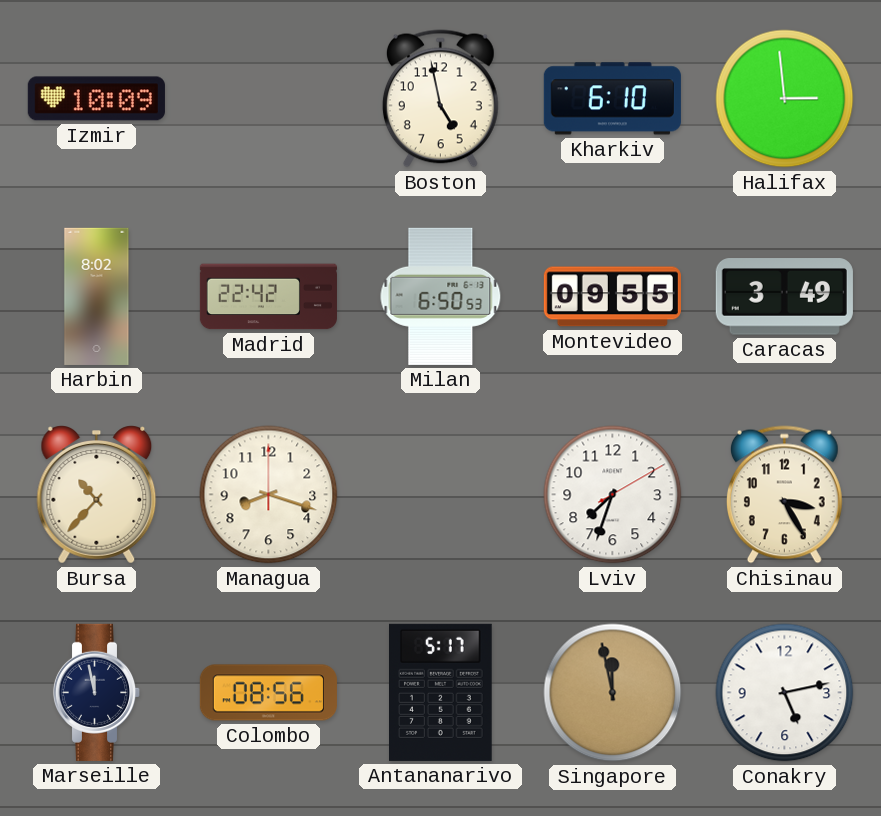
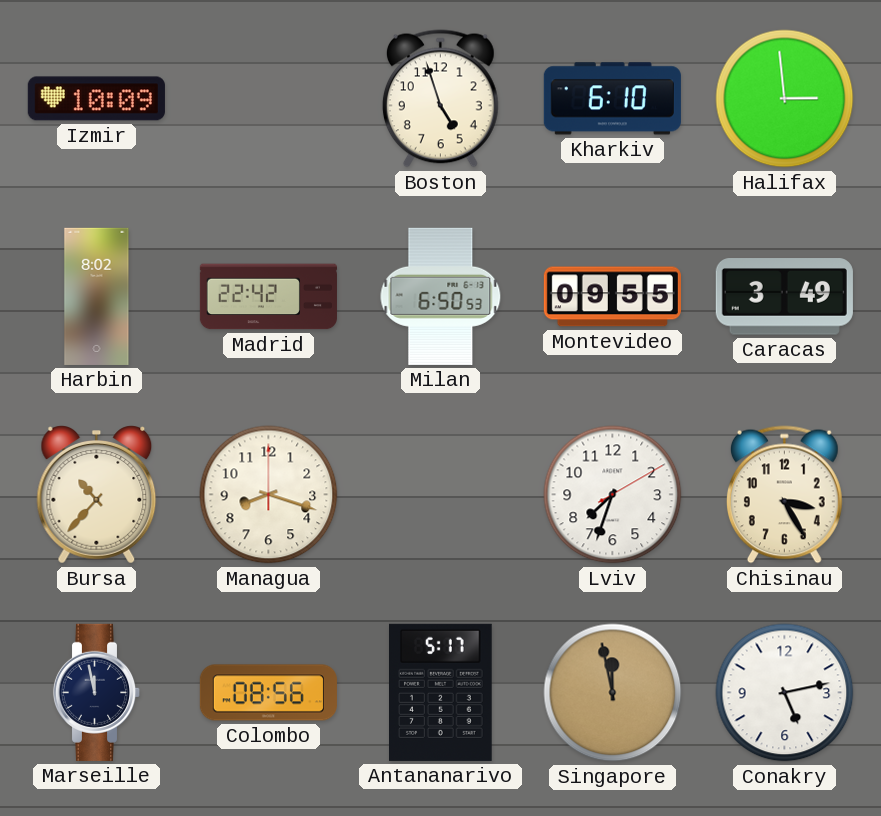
Boston: 4:58 -> 4:57
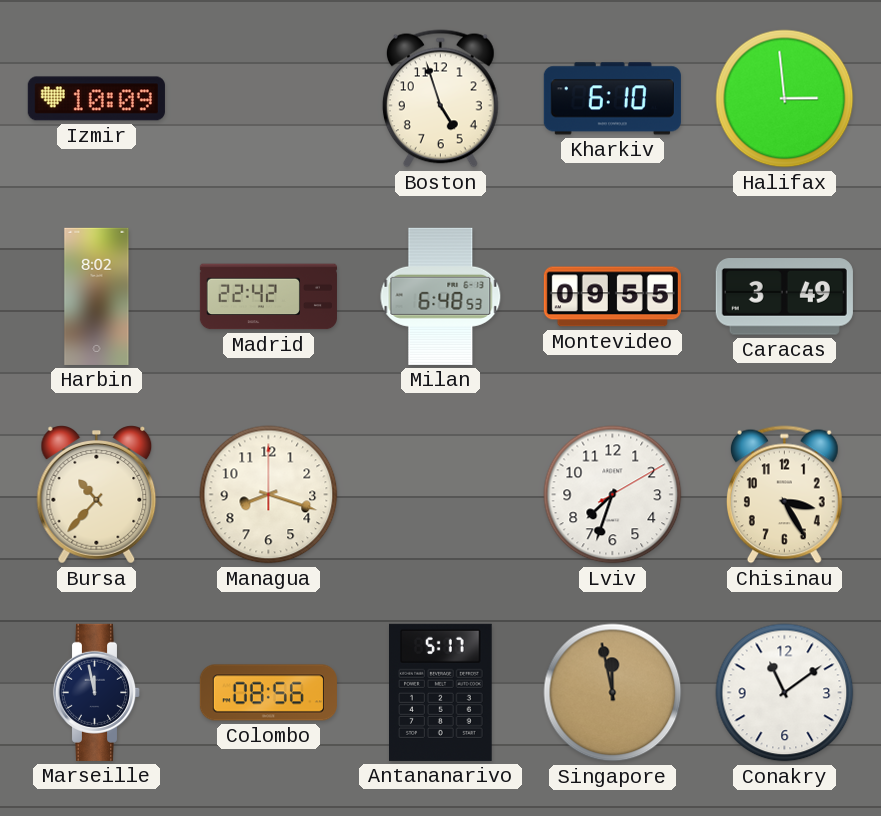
Milan: 6:50 -> 6:48
Conakry: 5:13 -> 11:09
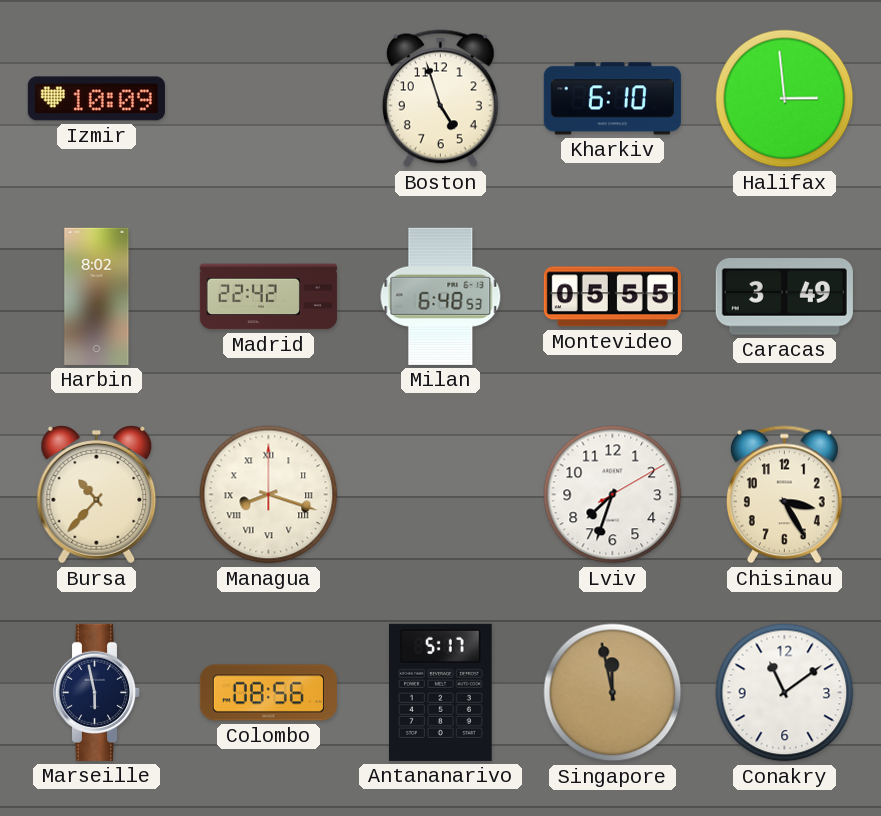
Montevideo: 09:55 -> 05:55
Managua numerals: Arabic -> Roman
Marseille: 11:58 -> 5:58
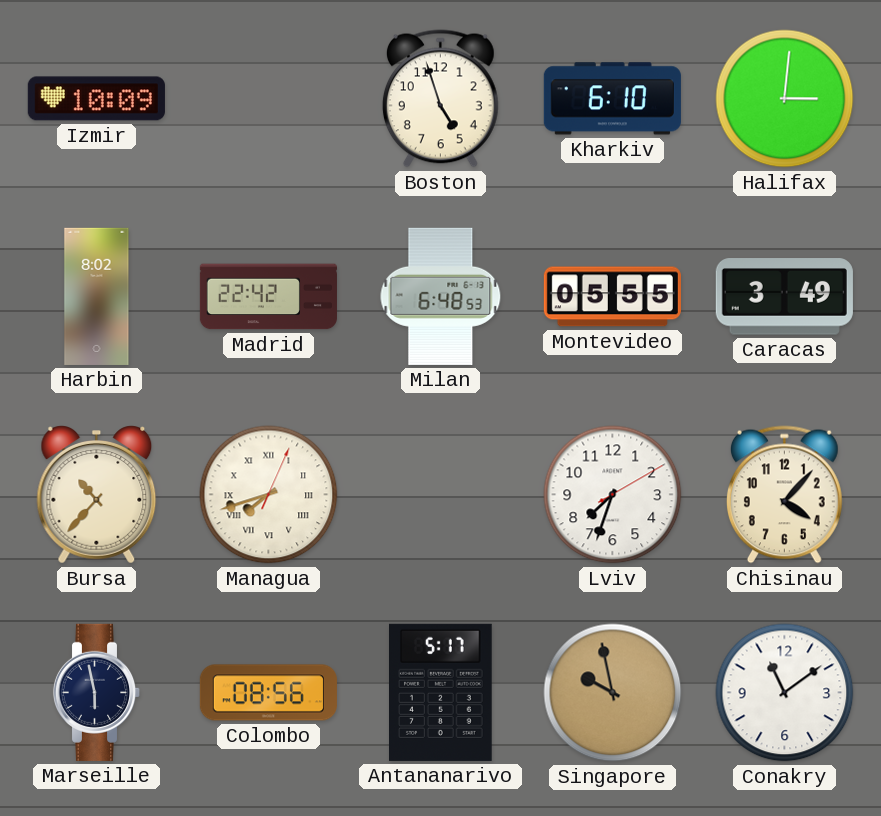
Halifax: 2:59 -> 3:01
Managua: 8:18 -> 7:42
Chisinau: 3:25 -> 4:07
Singapore: 11:58 -> 9:58
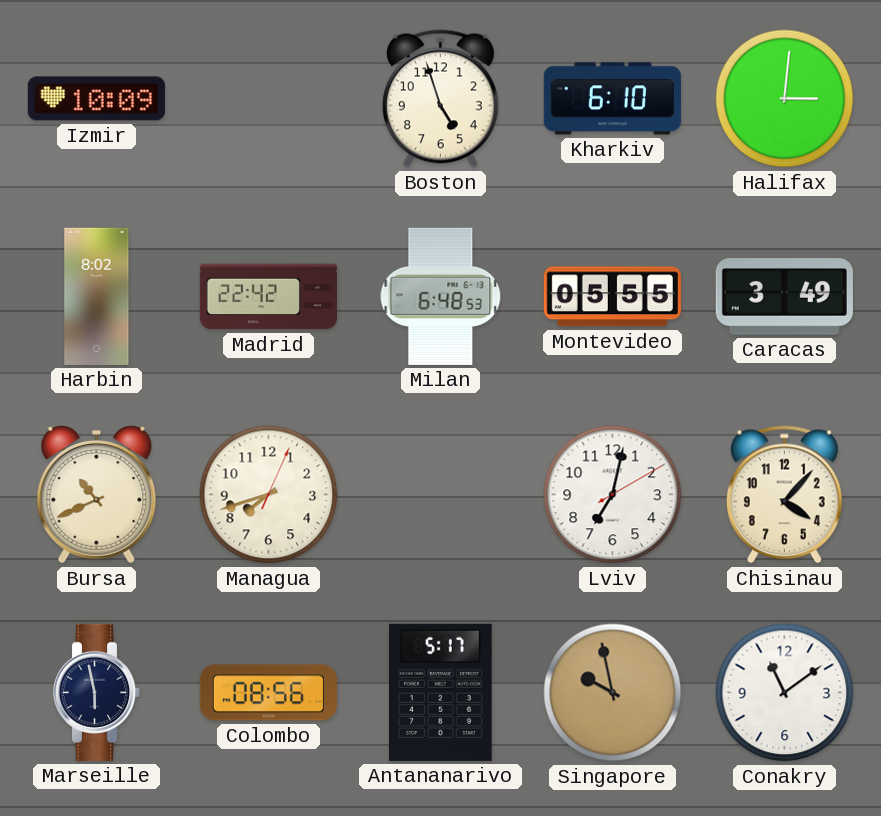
Bursa: 10:37 -> 10:41
Managua numerals: Roman -> Arabic
Lviv: 7:33 -> 7:02
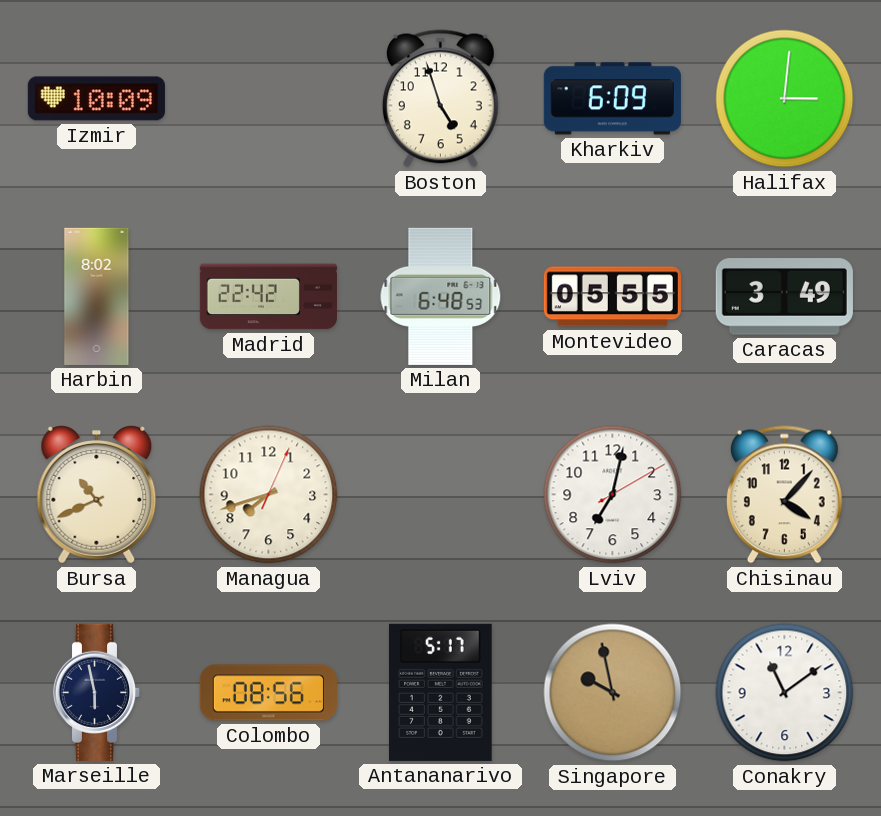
Kharkiv: 6:10 -> 6:09
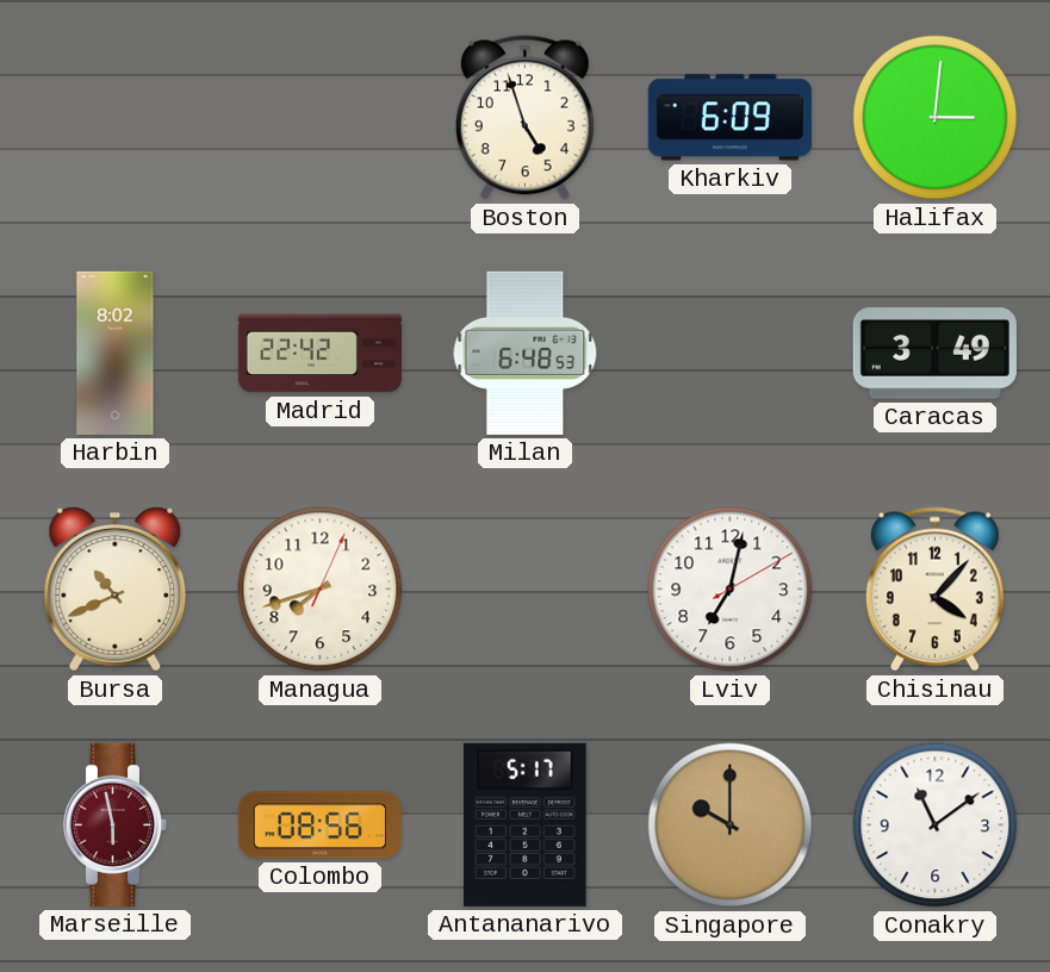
Izmir: 10:09 -> none
Montevideo: 05:55 -> none
Marseille dial: navy -> burgundy
Singapore: 9:58 -> 10:00
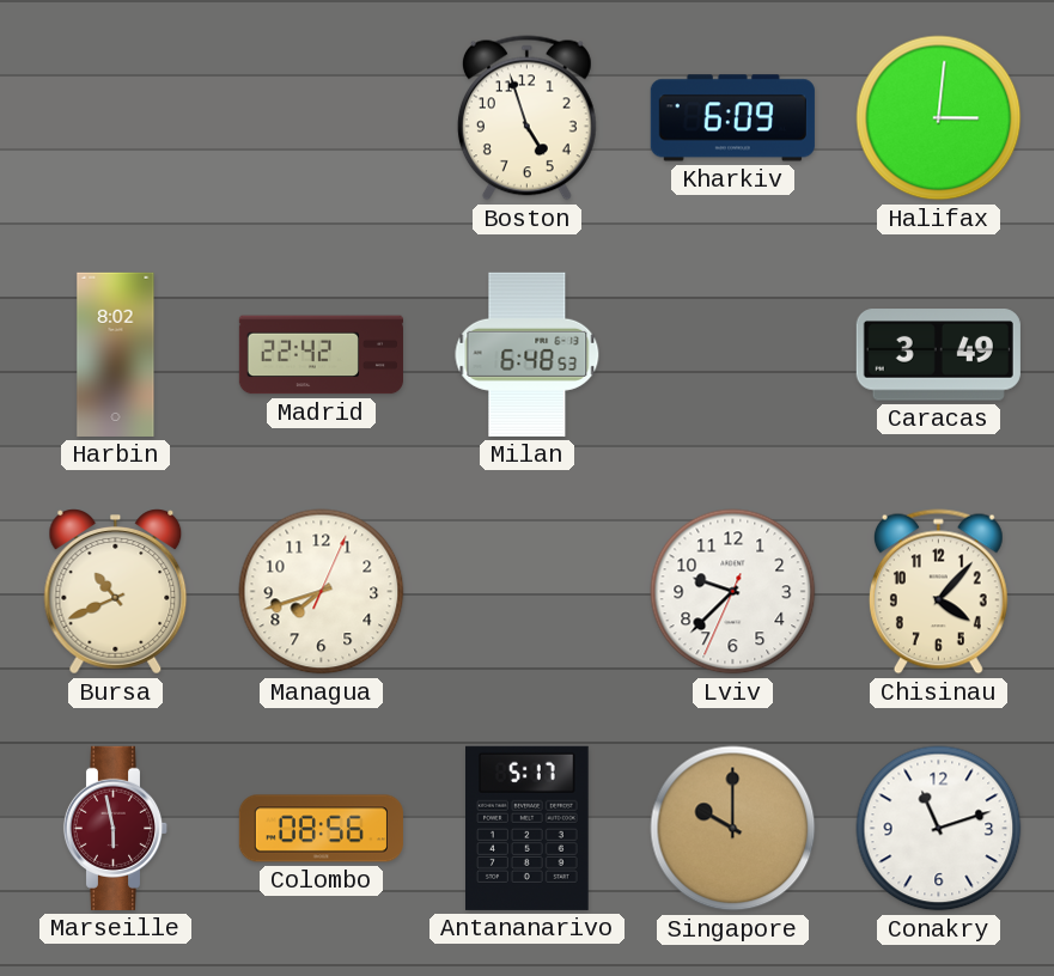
Lviv: 7:02 -> 9:37
Conakry: 11:09 -> 11:12
